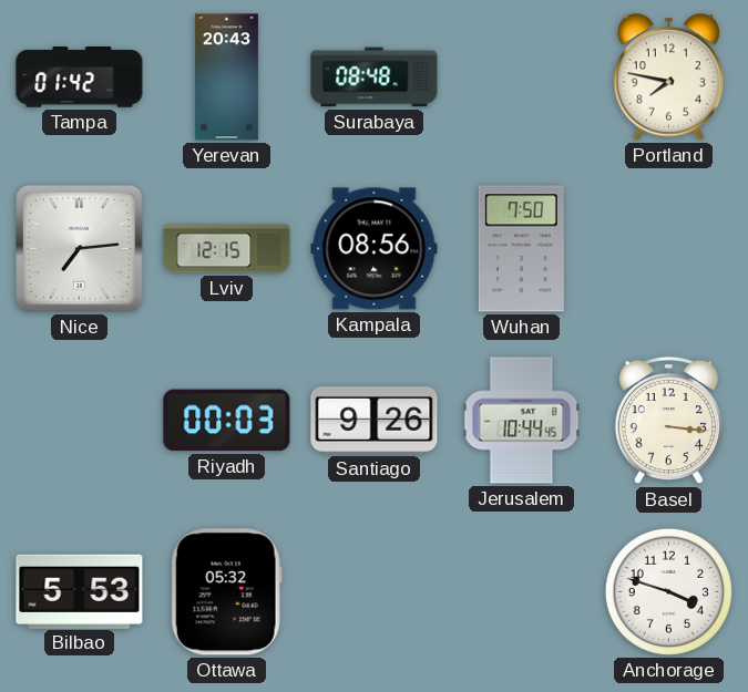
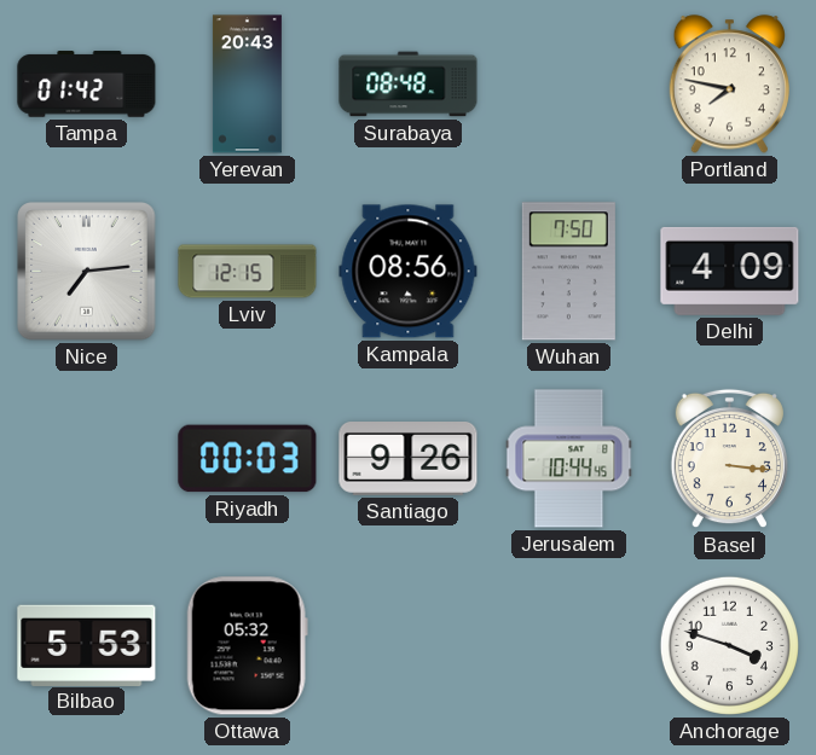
Delhi: none -> 4:09
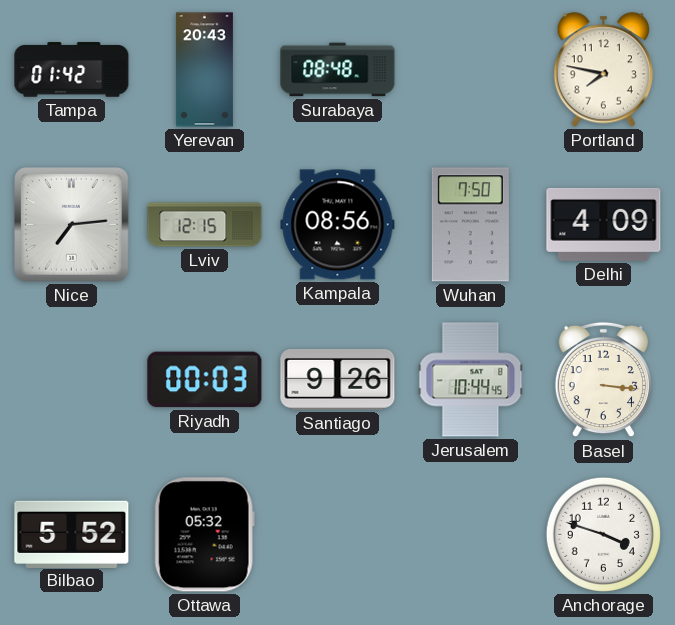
Bilbao: 5:53 -> 5:52
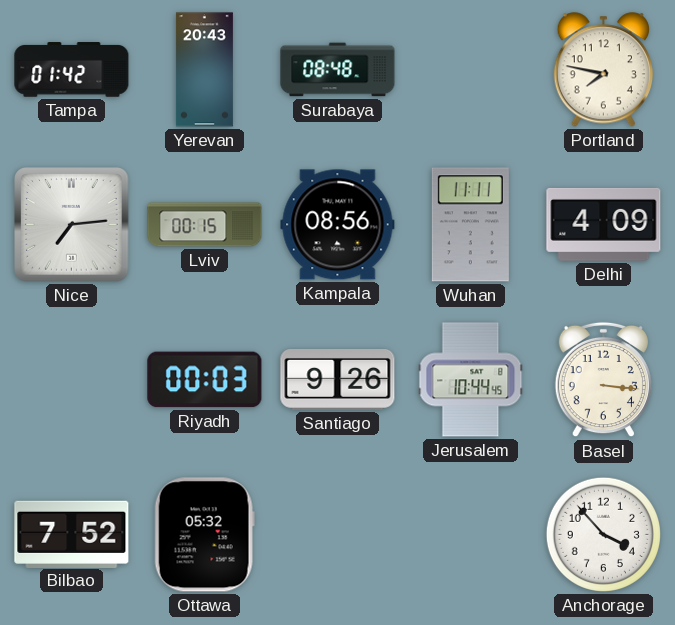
Lviv: 12:15 -> 00:15
Wuhan: 7:50 -> 11:11
Bilbao: 5:52 -> 7:52
Anchorage: 3:48 -> 3:53
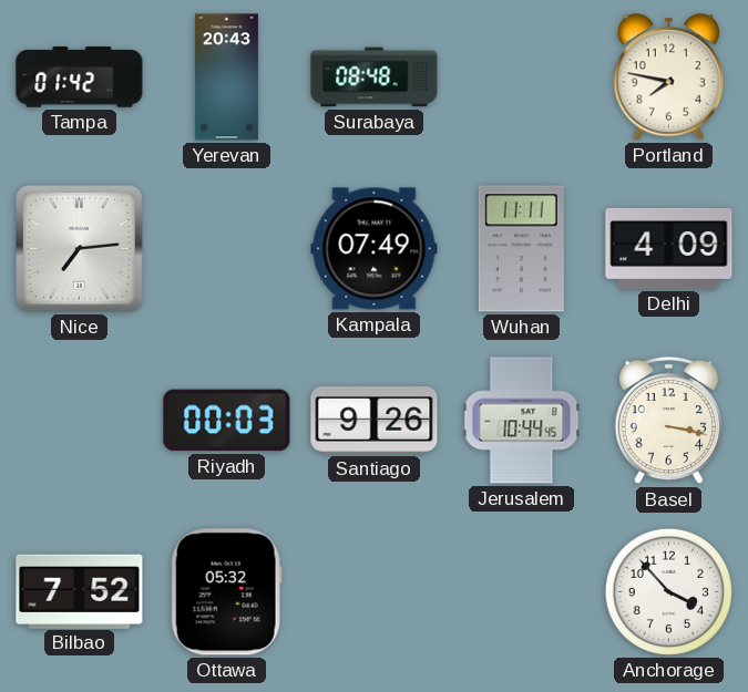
Lviv: 00:15 -> none
Kampala: 08:56 -> 07:49
Basel: 3:16 -> 3:17
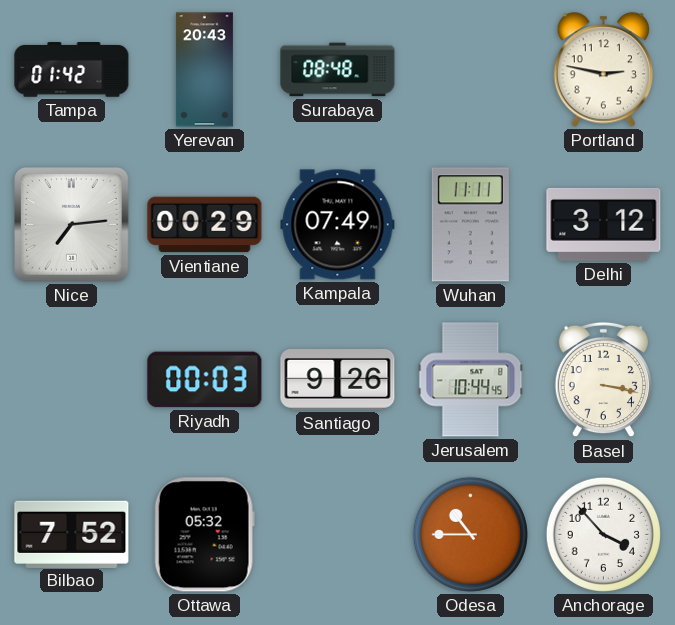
Portland: 7:47 -> 2:47
Vientiane: none -> 00:29
Delhi: 4:09 -> 3:12
Odesa: none -> 10:45
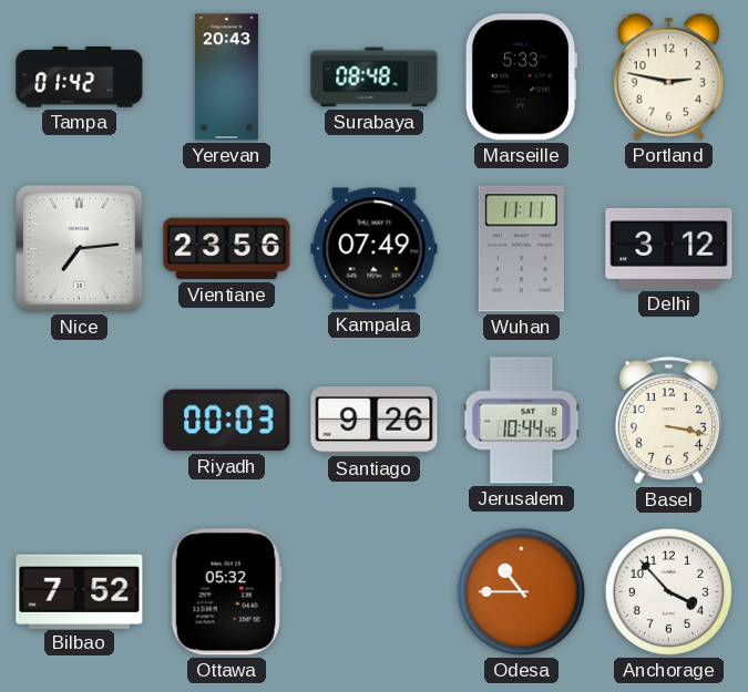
Marseille: none -> 5:33
Vientiane: 00:29 -> 23:56
